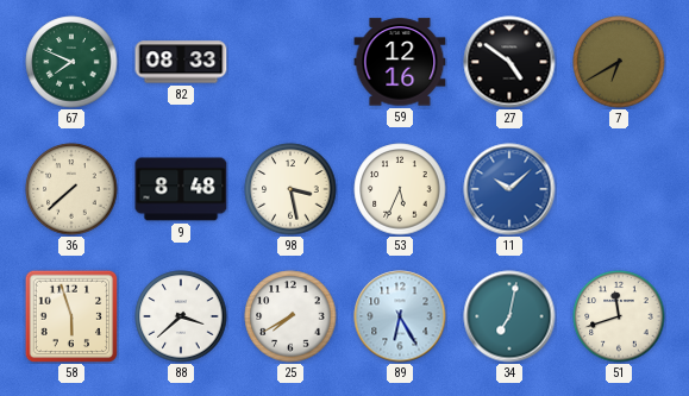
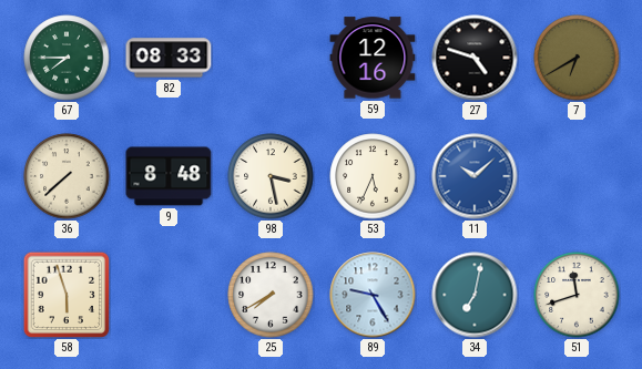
67: 7:49 -> 7:45
27: 4:51 -> 4:48
88: 3:38 -> none
89: 6:25 -> 9:25
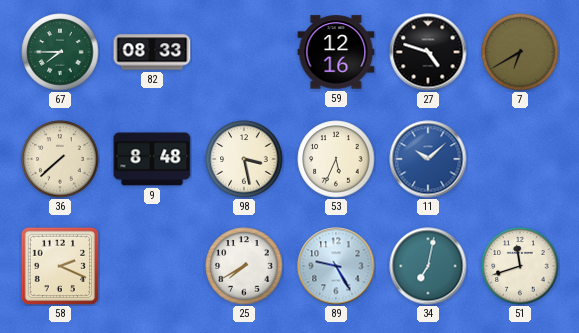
58: 5:57 -> 2:19
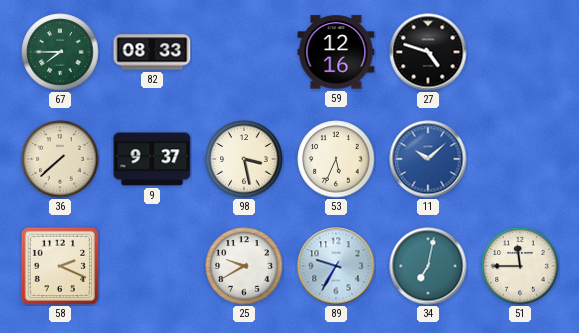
7: 6:40 -> none
9: 8:48 -> 9:37
25: 7:40 -> 9:40
89: 9:25 -> 9:35
51: 11:42 -> 11:45
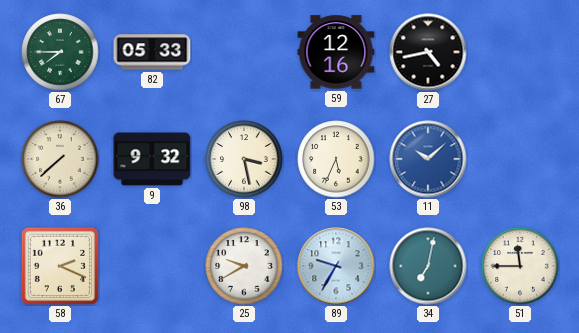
82: 08:33 -> 05:33
27: 4:48 -> 4:43
9: 9:37 -> 9:32
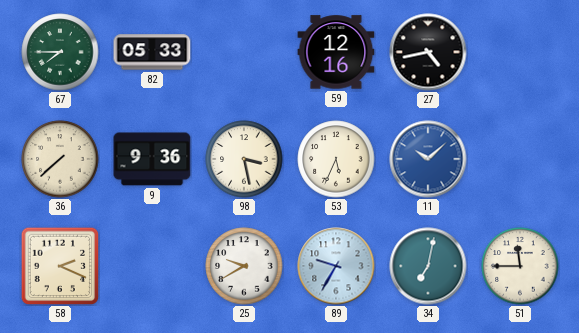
9: 9:32 -> 9:36
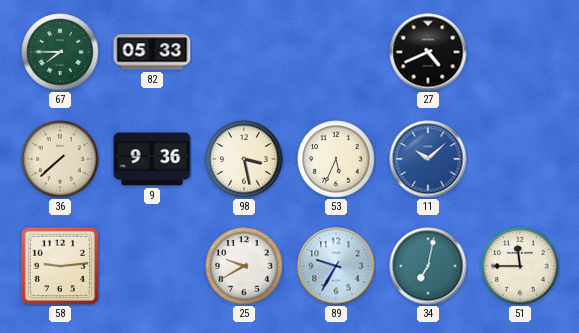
59: 12:16 -> none
27: 4:43 -> 4:41
58: 2:19 -> 9:14
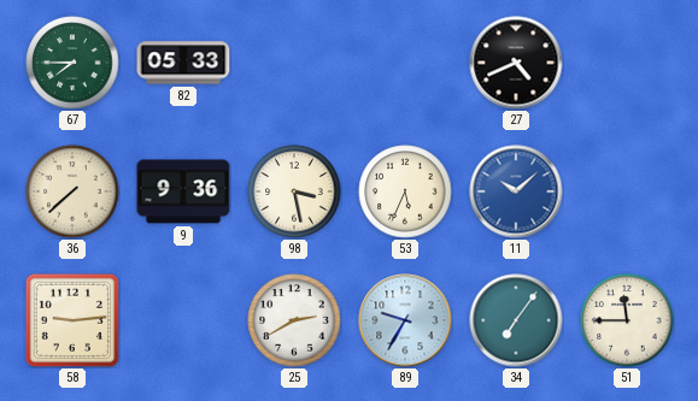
25: 9:40 -> 2:40
34: 7:02 -> 7:06
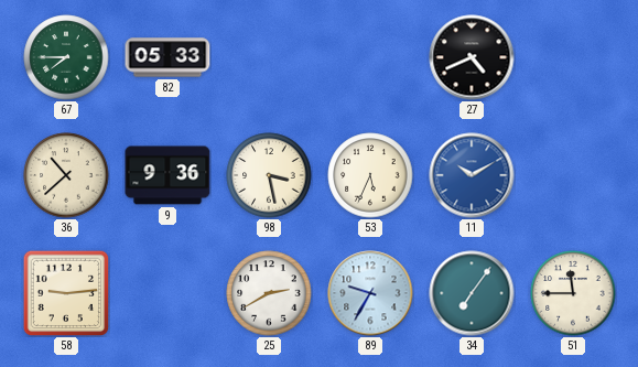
36: 7:38 -> 10:38
11: 10:08 -> 10:10
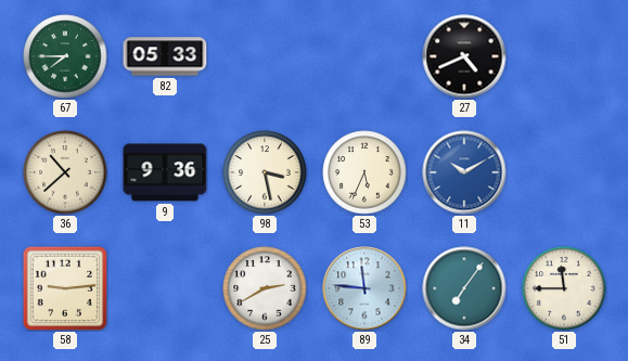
89: 9:35 -> 11:46
